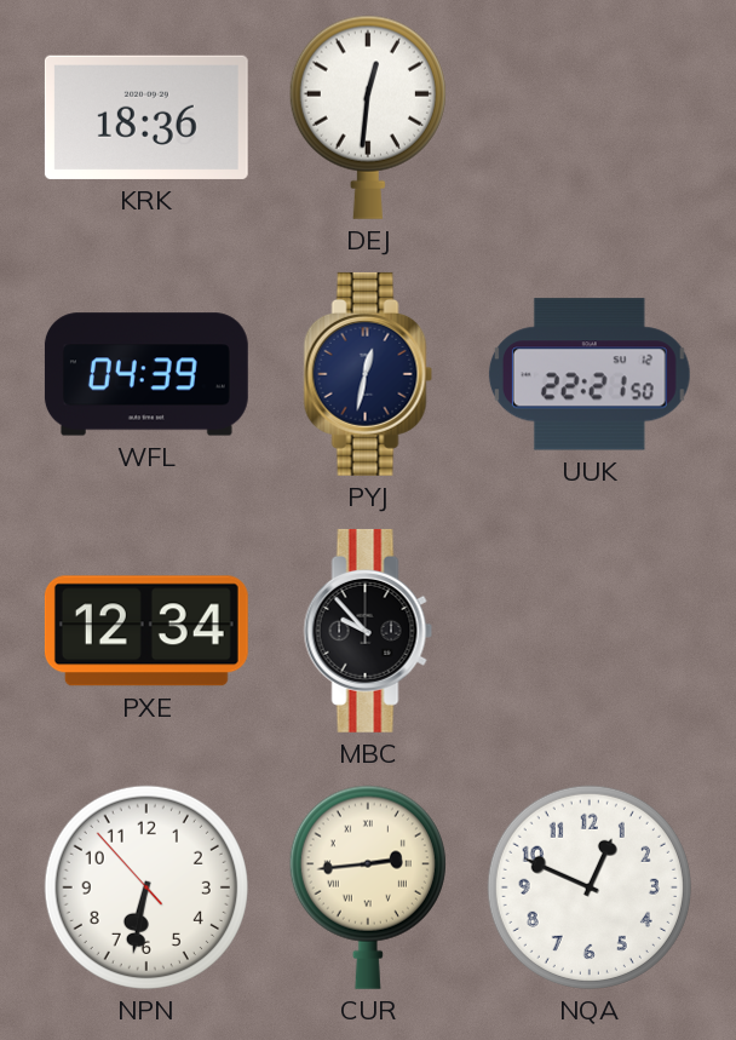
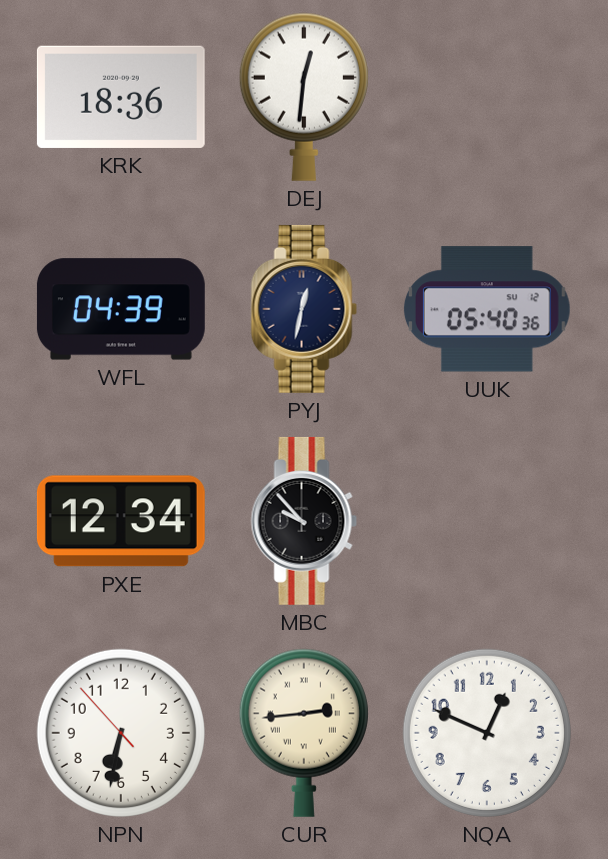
UUK: 22:21 -> 05:40
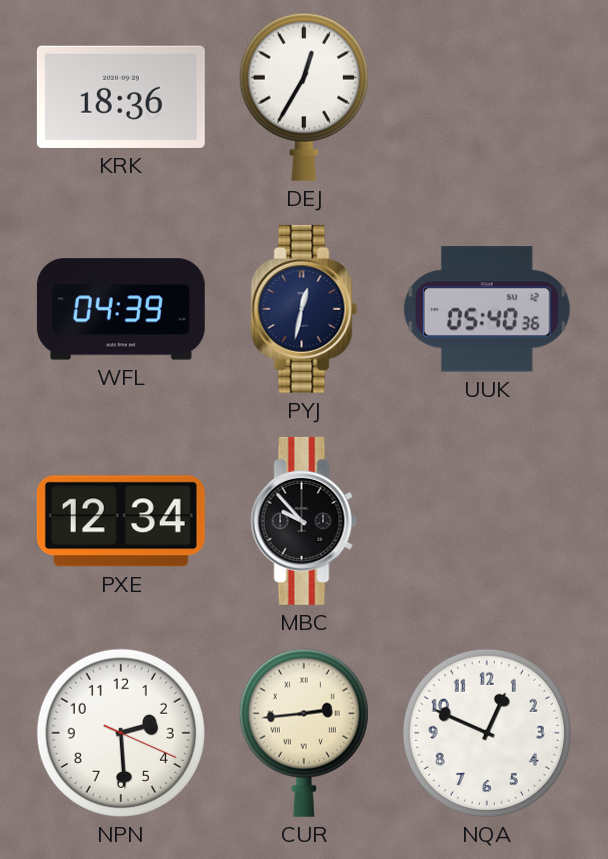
DEJ: 12:31 -> 12:35
NPN: 6:31 -> 2:29
